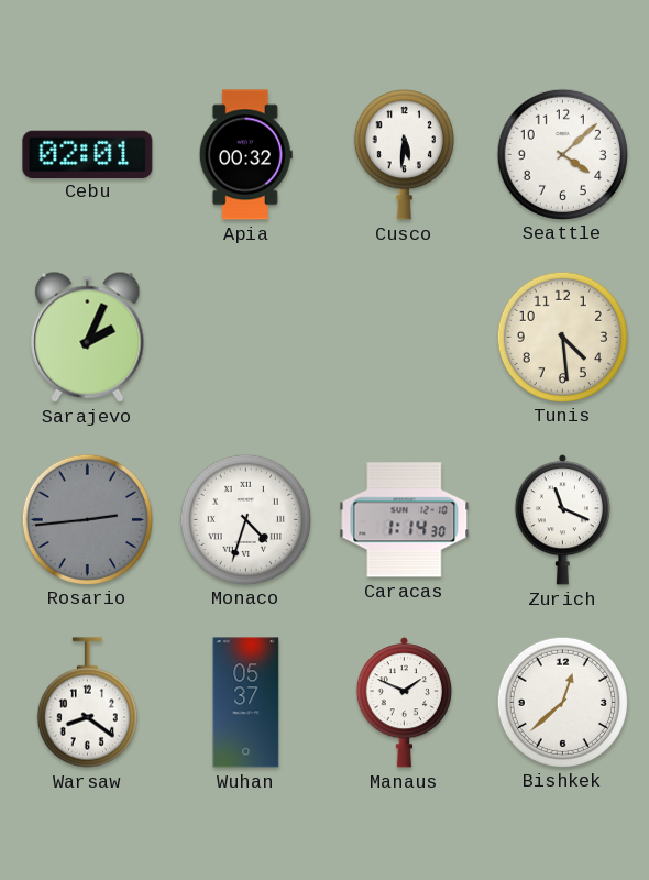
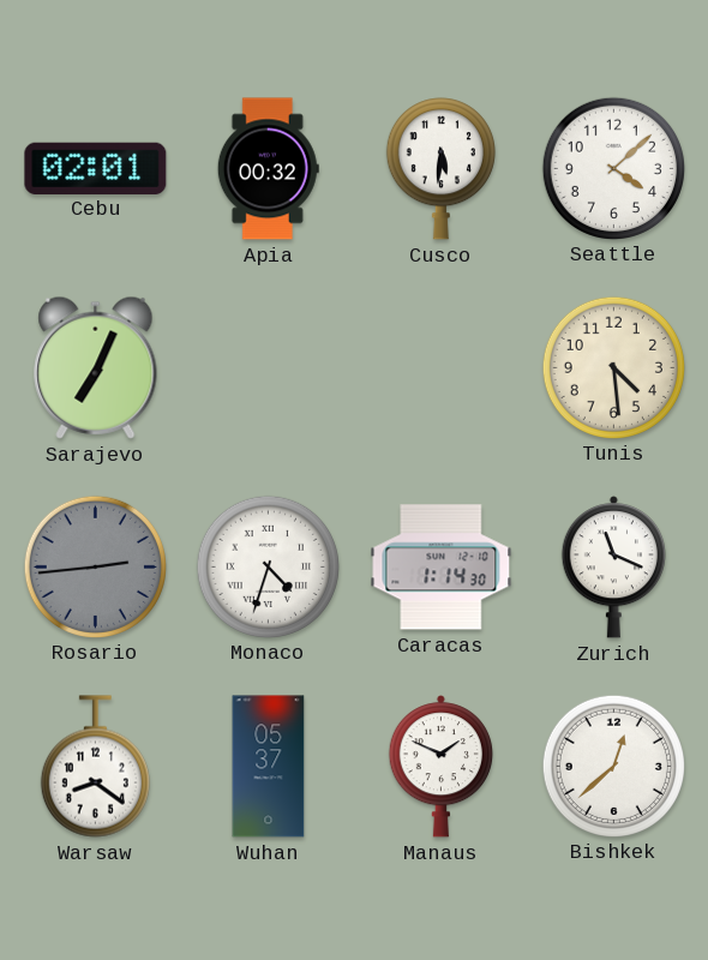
Sarajevo: 2:04 -> 7:04
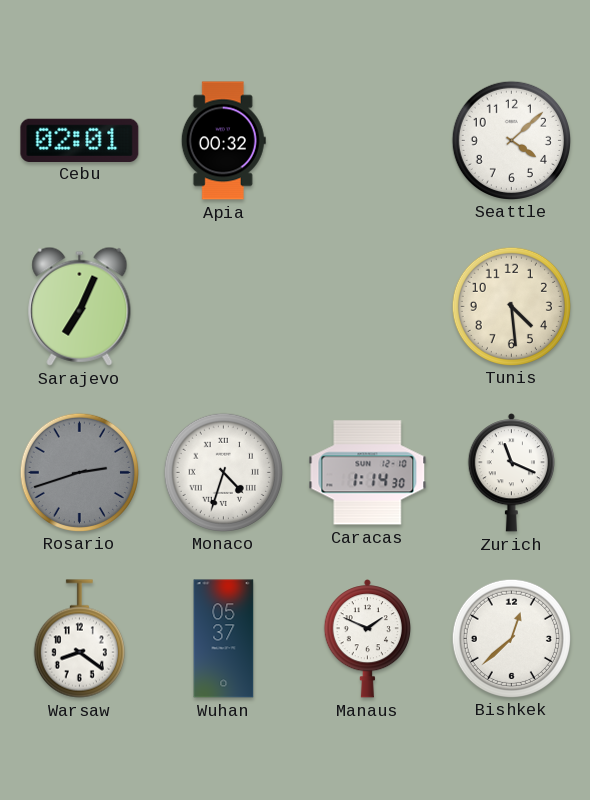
Cusco: 5:31 -> none
Rosario: 2:44 -> 2:42
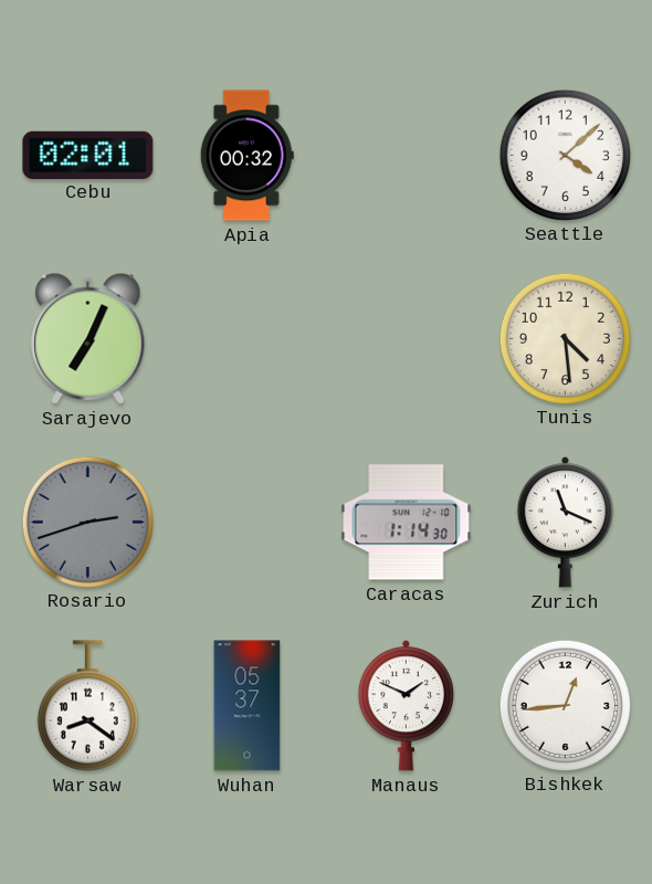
Monaco: 4:33 -> none
Bishkek: 12:38 -> 12:44
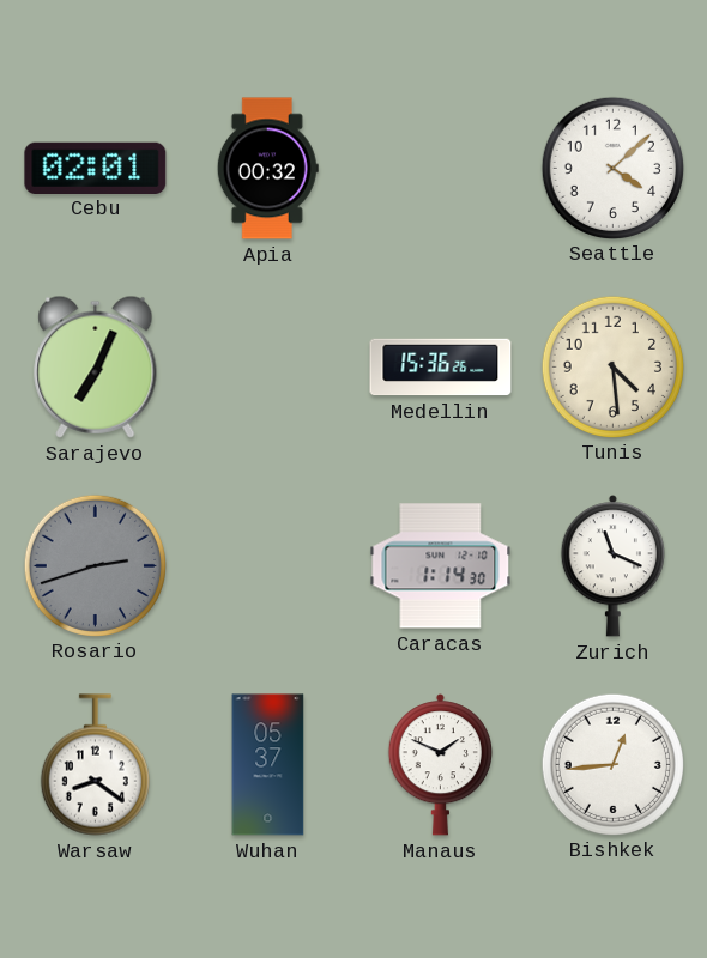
Medellin: none -> 15:36
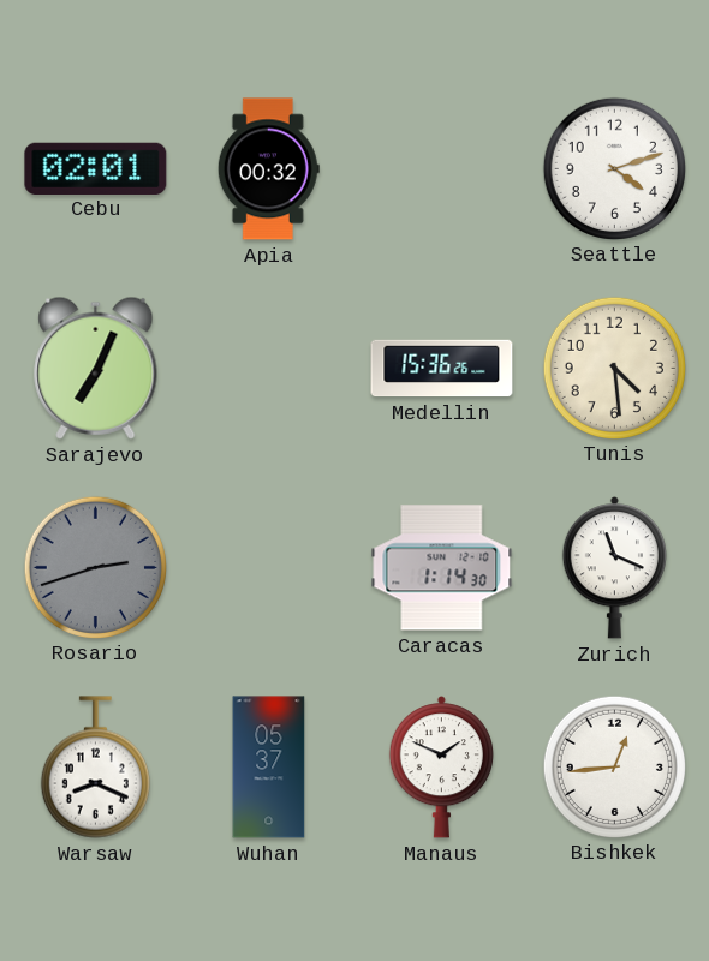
Seattle: 4:08 -> 4:12
Warsaw: 8:21 -> 8:19
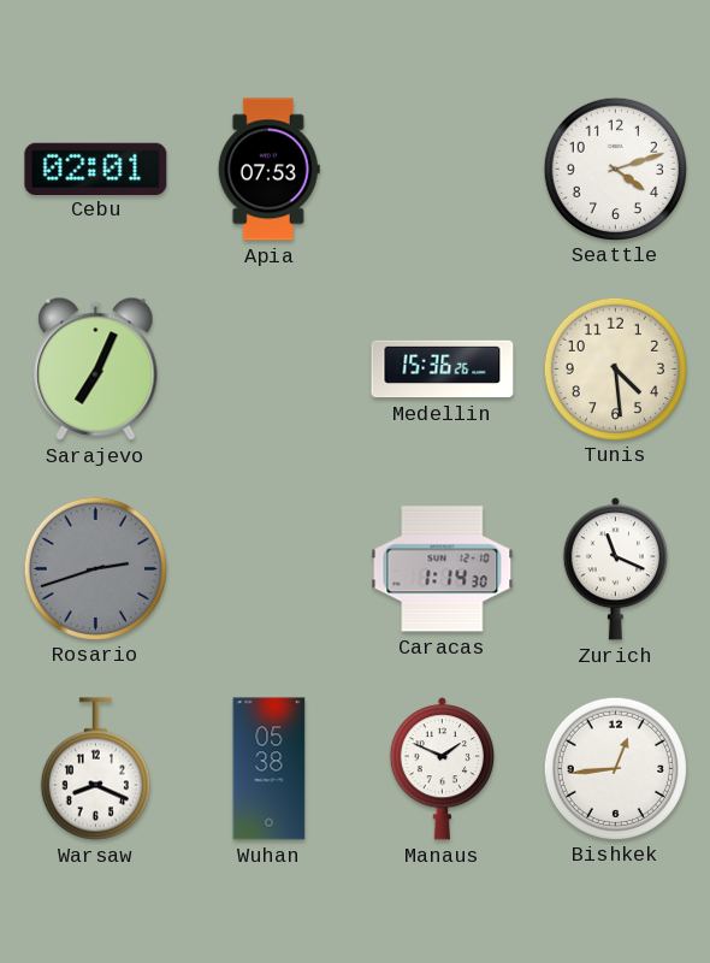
Apia: 00:32 -> 07:53
Wuhan: 05:37 -> 05:38
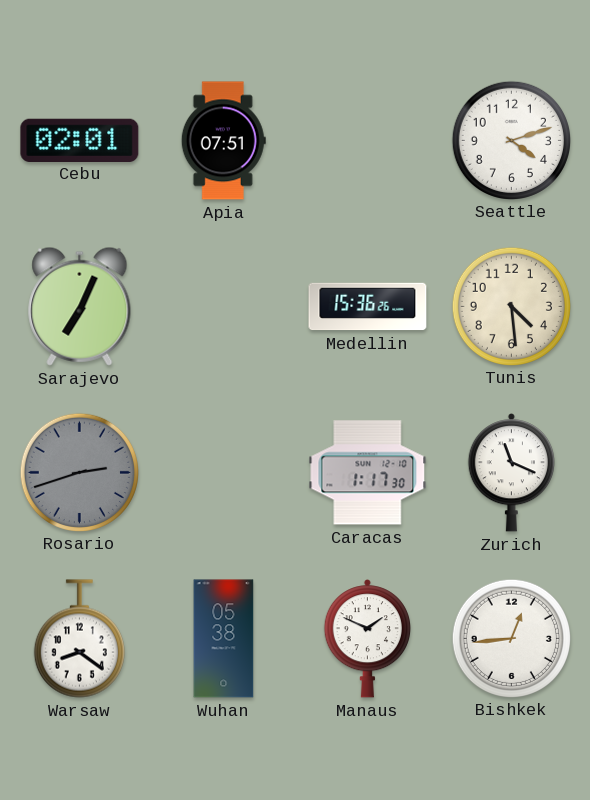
Apia: 07:53 -> 07:51
Caracas: 1:14 -> 1:17
Warsaw: 8:19 -> 8:21
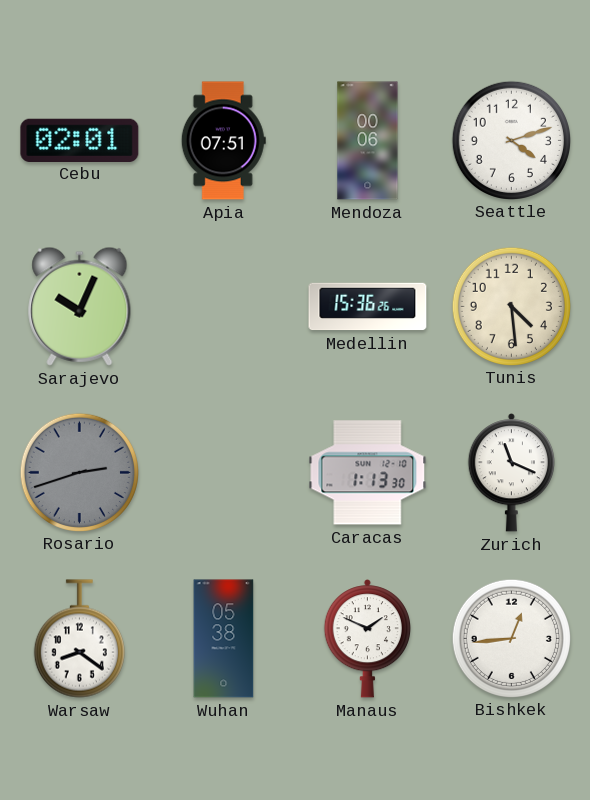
Mendoza: none -> 00:06
Sarajevo: 7:04 -> 10:04
Caracas: 1:17 -> 1:13
